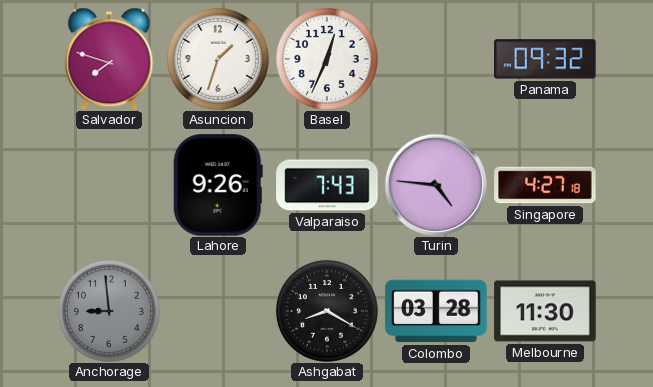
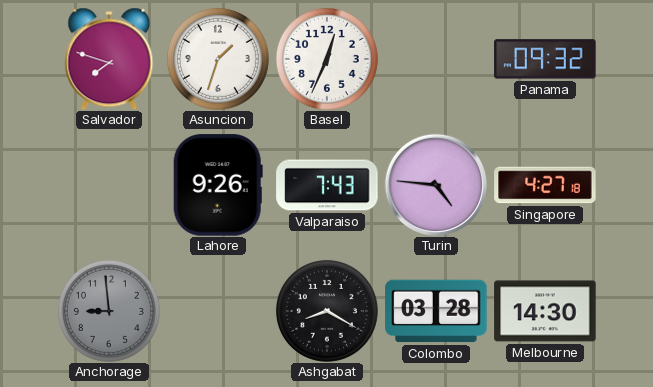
Melbourne: 11:30 -> 14:30
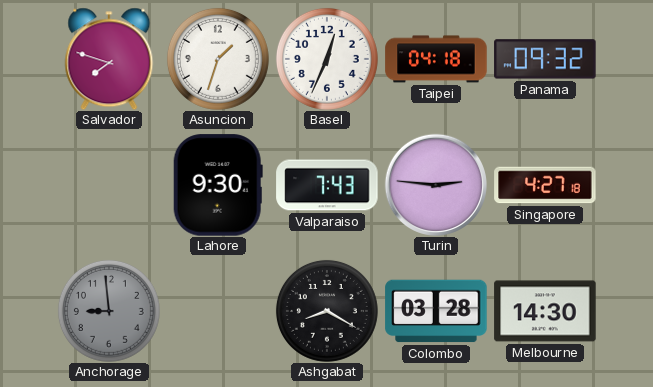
Taipei: none -> 04:18
Lahore: 9:26 -> 9:30
Turin: 4:46 -> 2:46
